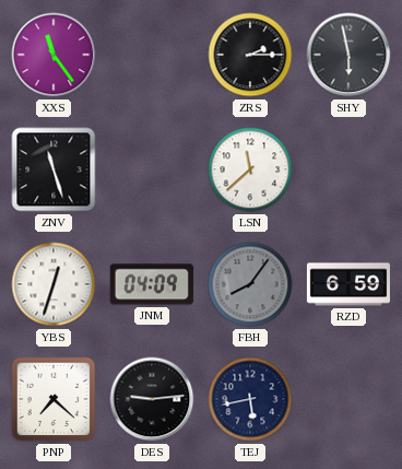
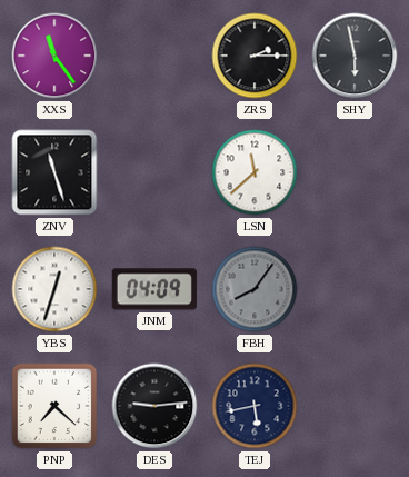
RZD: 6:59 -> none
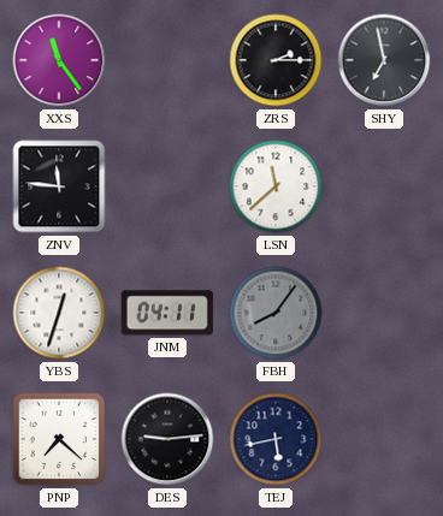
SHY: 5:58 -> 6:58
ZNV: 11:27 -> 11:46
JNM: 04:09 -> 04:11
